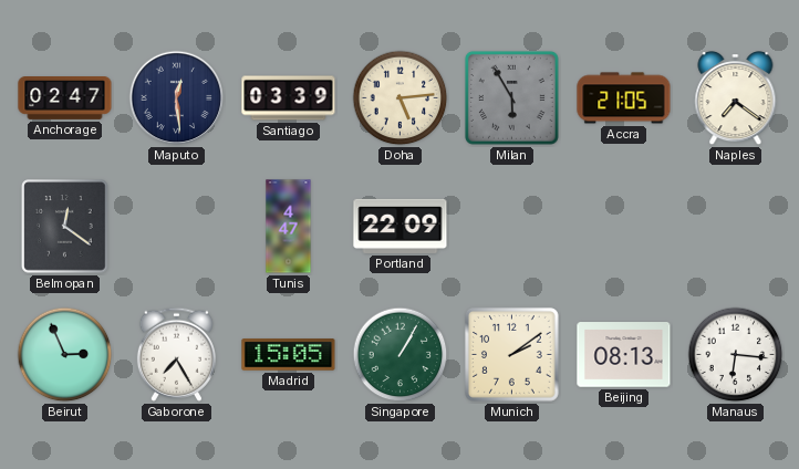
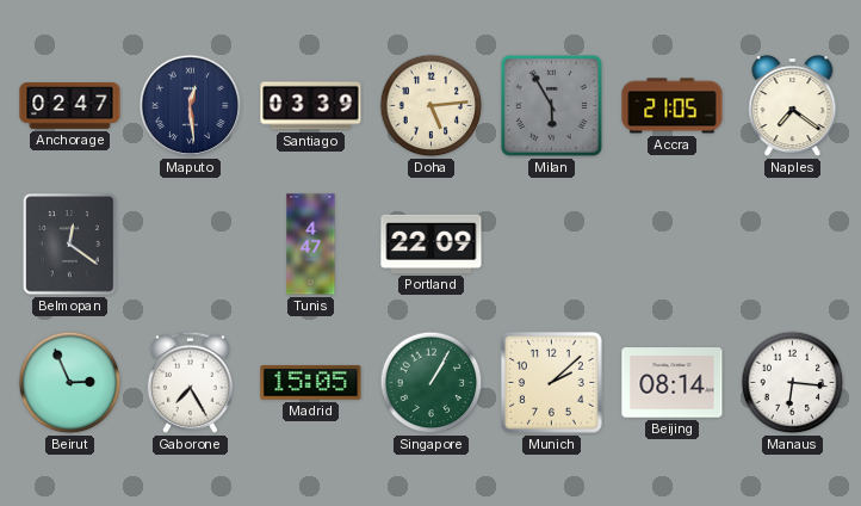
Munich: 2:09 -> 2:08
Beijing: 08:13 -> 08:14
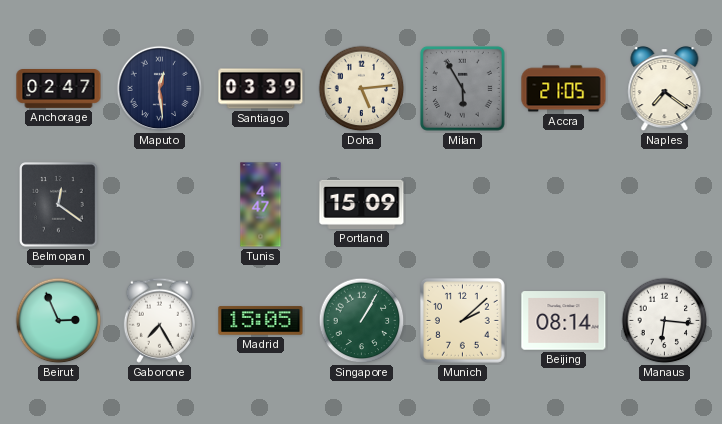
Portland: 22:09 -> 15:09
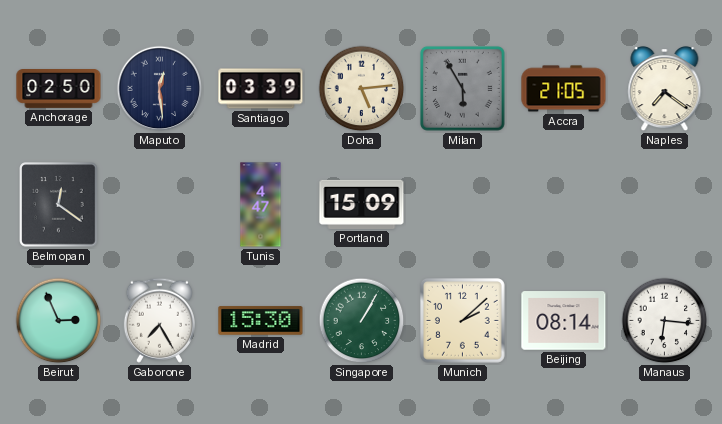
Anchorage: 02:47 -> 02:50
Madrid: 15:05 -> 15:30
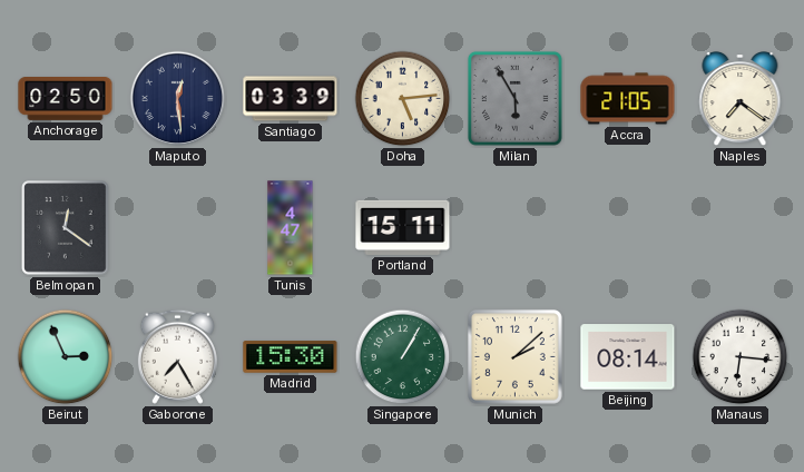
Portland: 15:09 -> 15:11
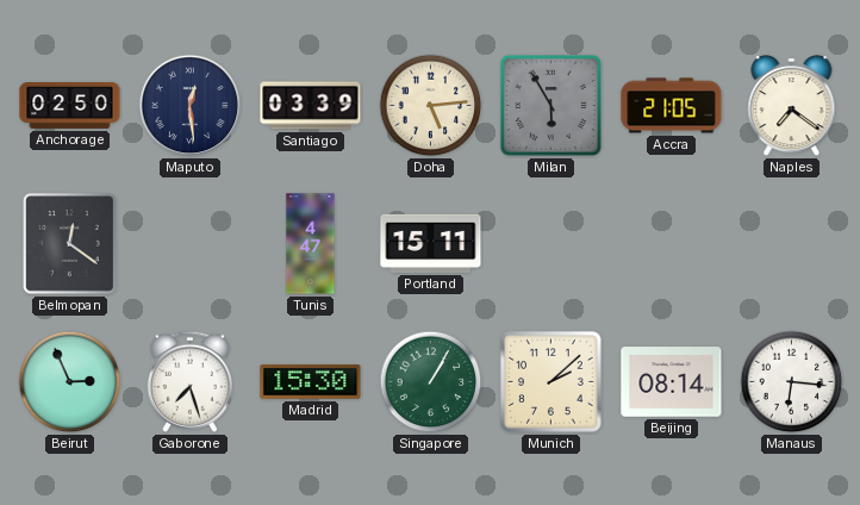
Gaborone: 7:25 -> 7:27
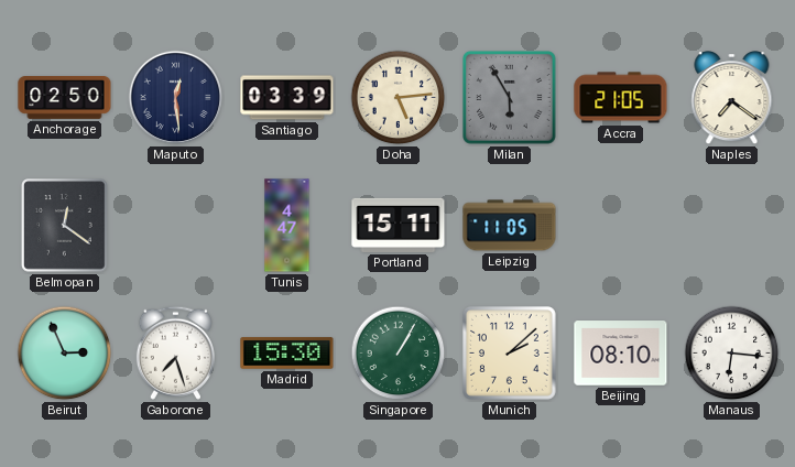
Leipzig: none -> 11:05
Beijing: 08:14 -> 08:10
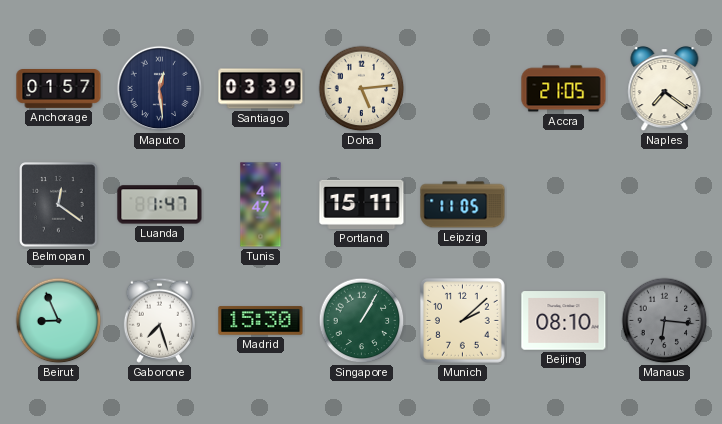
Anchorage: 02:50 -> 01:57
Milan: 5:55 -> none
Luanda: none -> 1:47
Beirut: 2:56 -> 8:56
Manaus dial: white -> grey
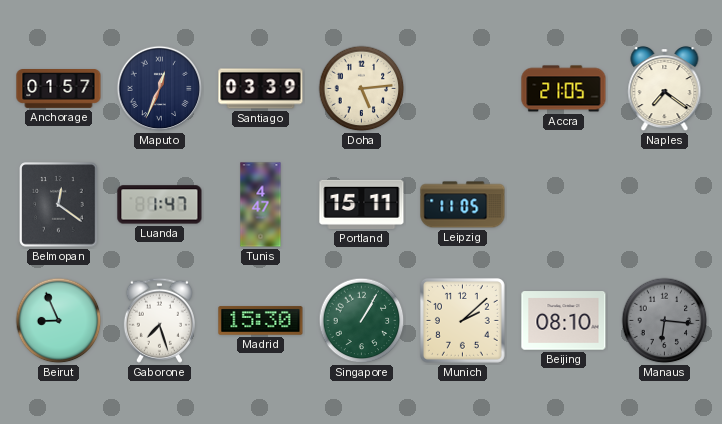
Maputo: 12:29 -> 12:34
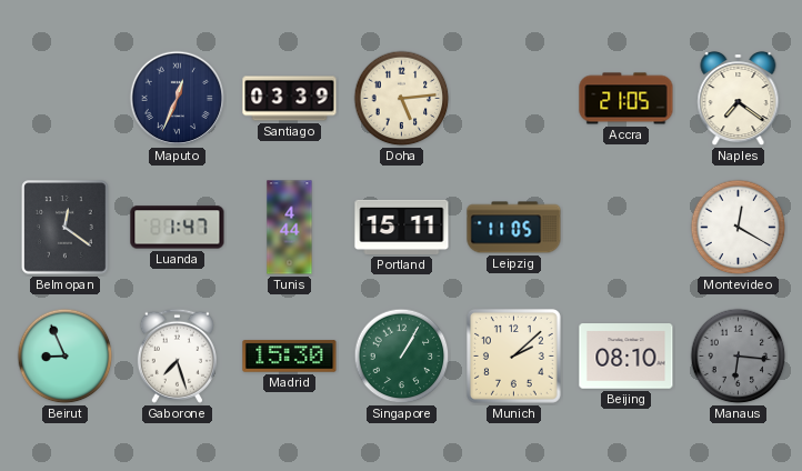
Anchorage: 01:57 -> none
Tunis: 4:47 -> 4:44
Montevideo: none -> 12:20
